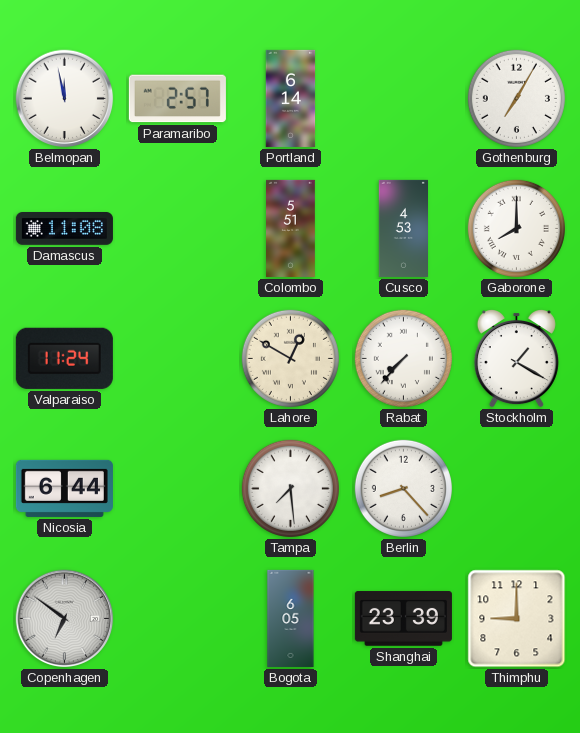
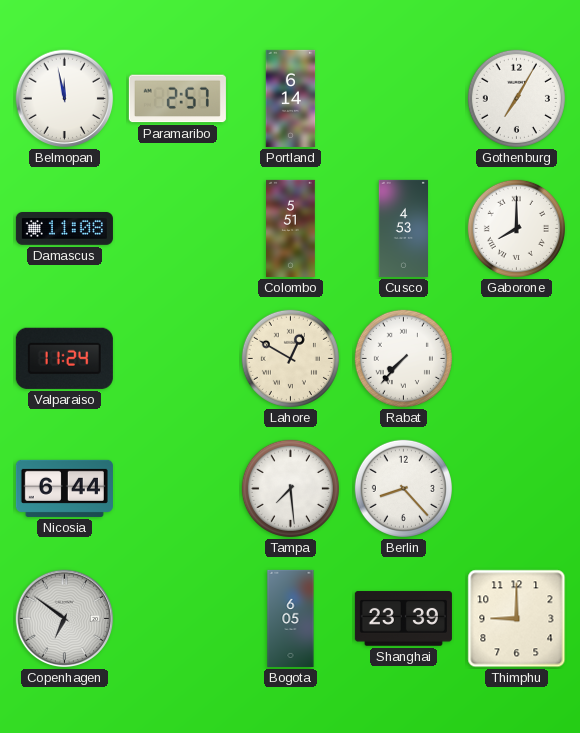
Stockholm: 1:20 -> none
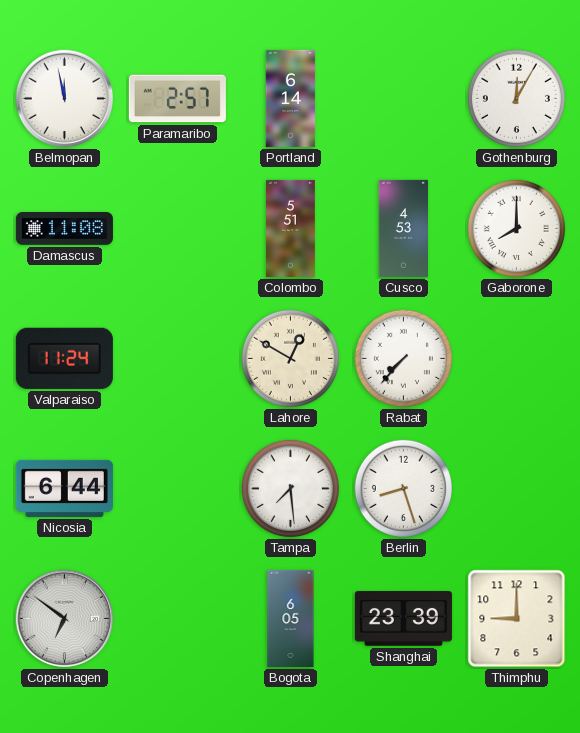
Gothenburg: 7:05 -> 12:05
Berlin: 8:23 -> 8:27
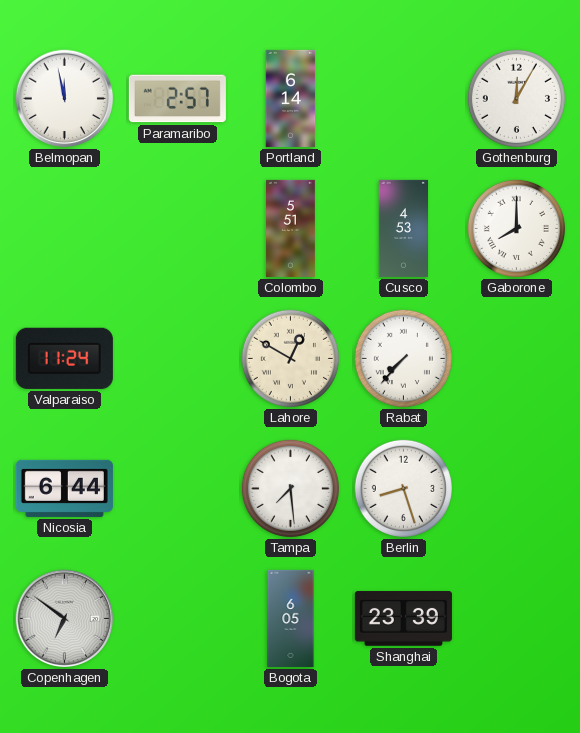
Damascus: 11:08 -> none
Thimphu: 9:00 -> none
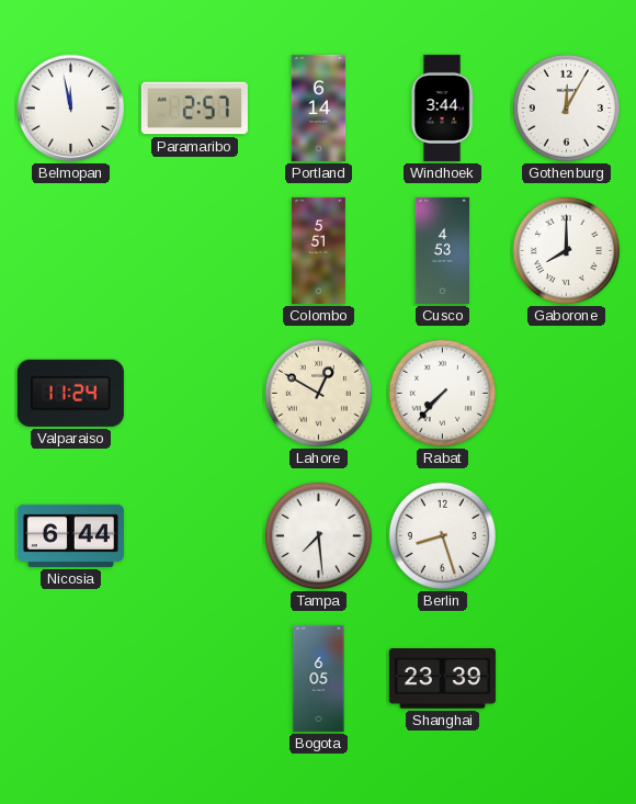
Windhoek: none -> 3:44
Copenhagen: 6:51 -> none
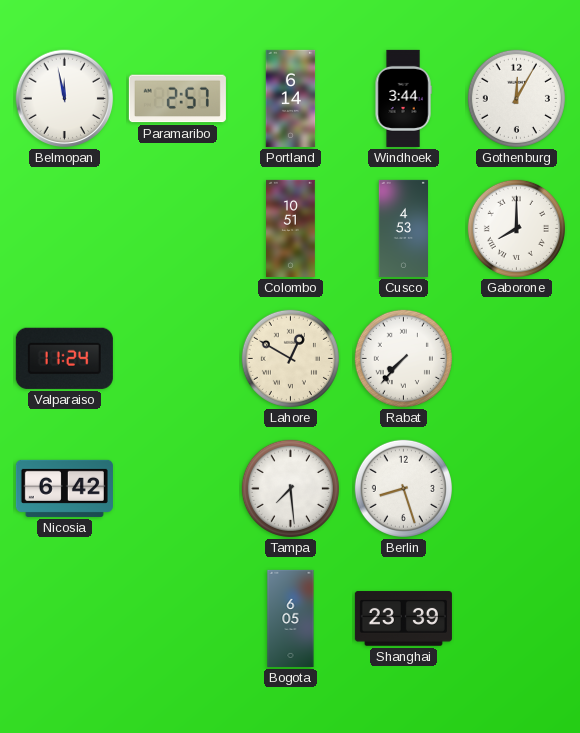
Colombo: 5:51 -> 10:51
Nicosia: 6:44 -> 6:42
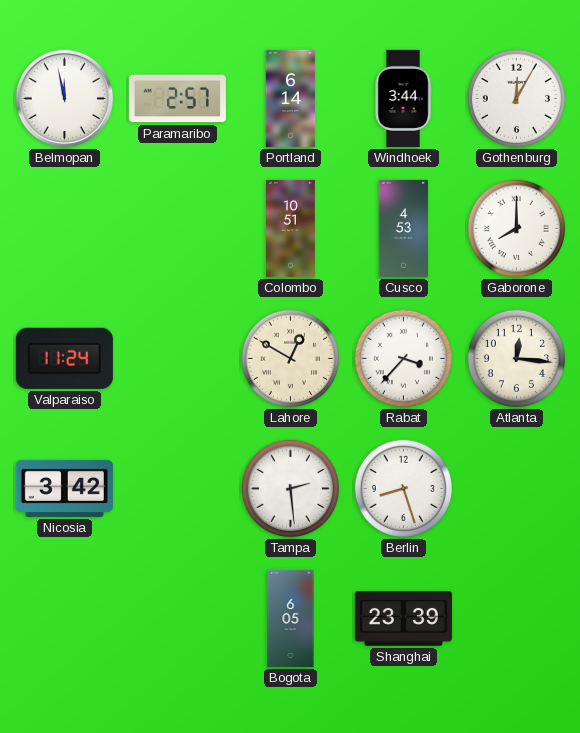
Rabat: 7:37 -> 3:37
Atlanta: none -> 12:16
Nicosia: 6:42 -> 3:42
Tampa: 7:29 -> 2:29
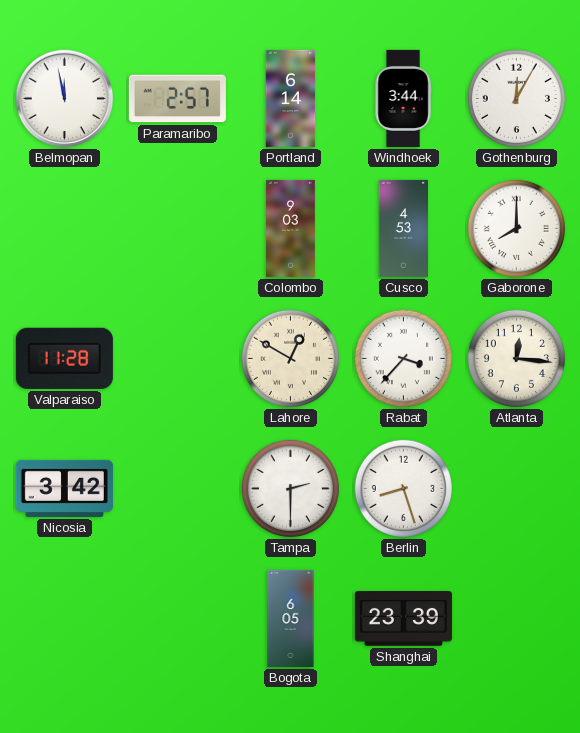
Colombo: 10:51 -> 9:03
Valparaiso: 11:24 -> 11:28
Tampa: 2:29 -> 2:30
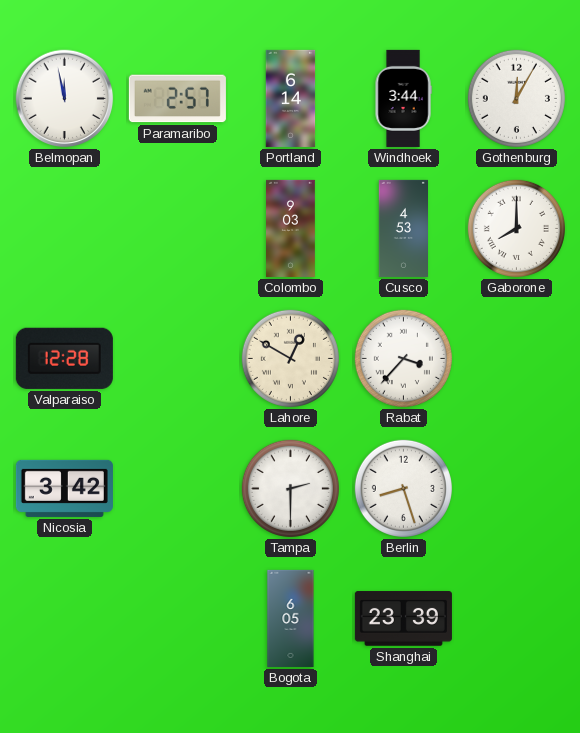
Valparaiso: 11:28 -> 12:28
Atlanta: 12:16 -> none
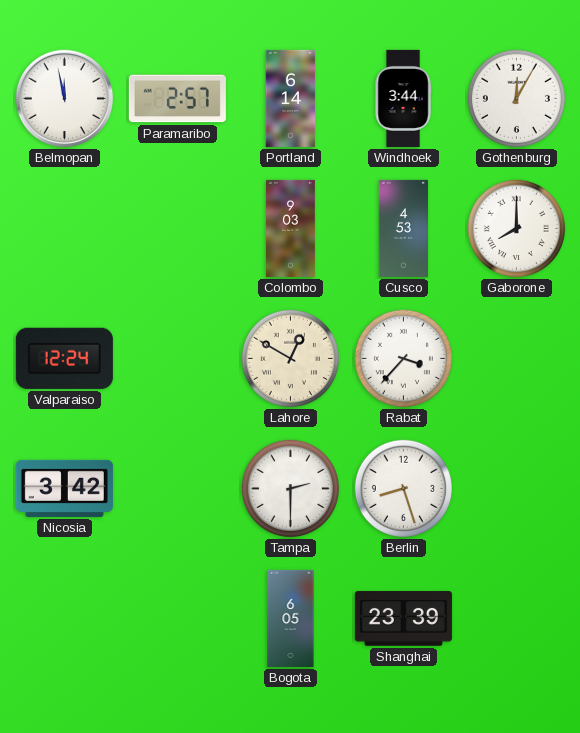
Valparaiso: 12:28 -> 12:24
